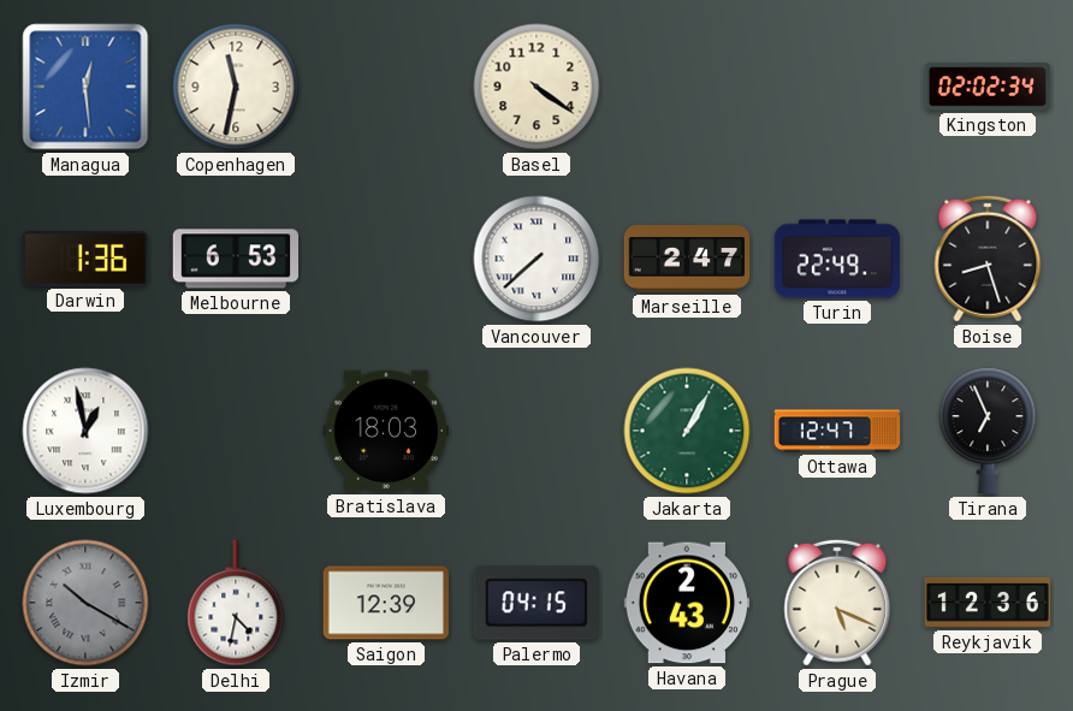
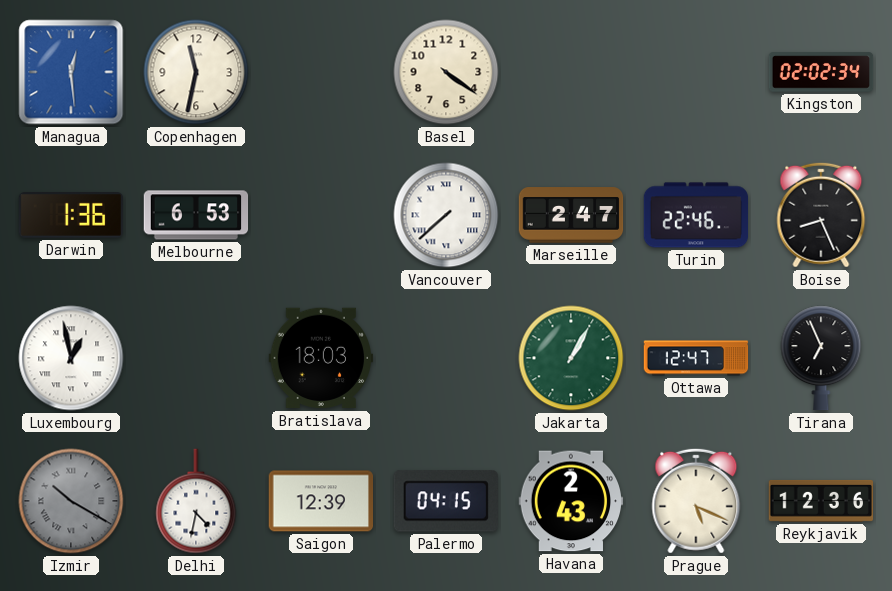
Turin: 22:49 -> 22:46
Boise: 8:27 -> 8:26
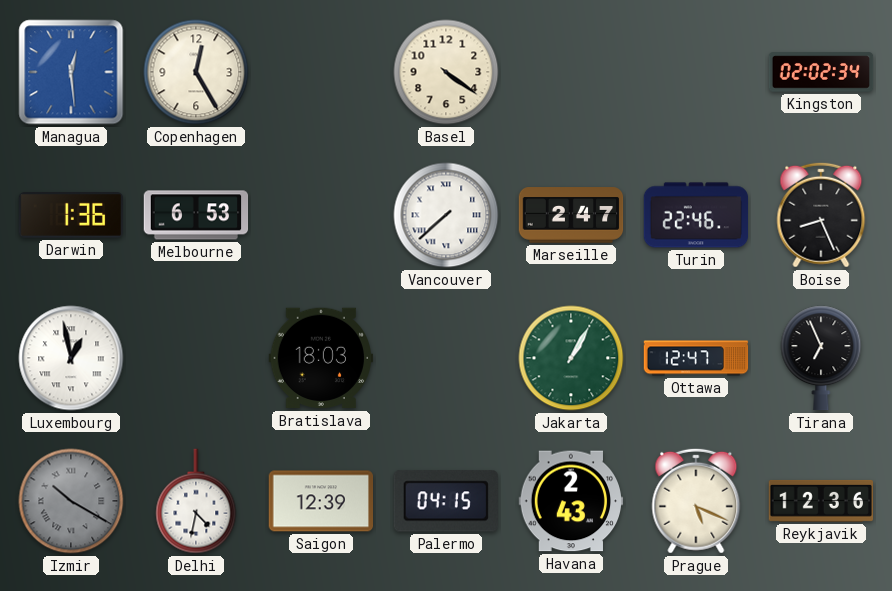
Copenhagen: 11:32 -> 12:25
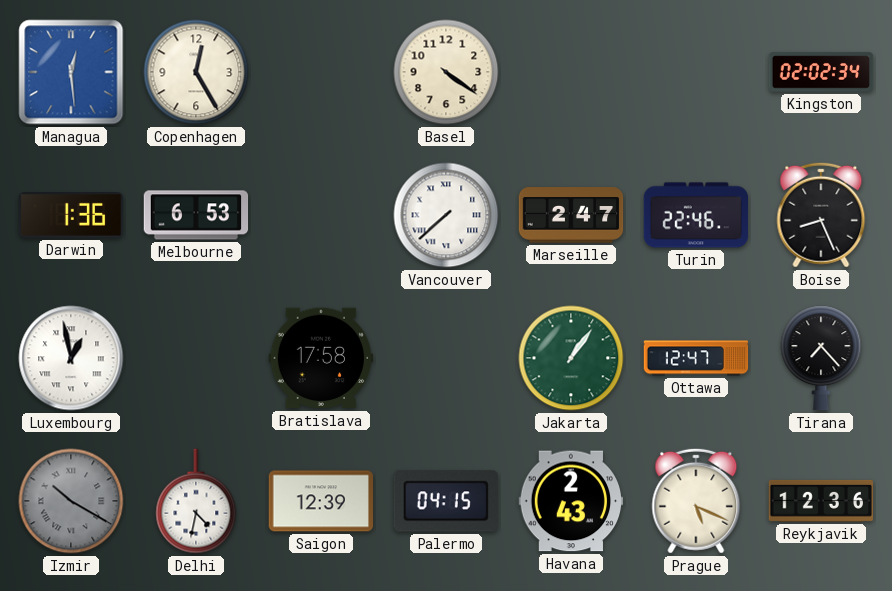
Bratislava: 18:03 -> 17:58
Jakarta: 1:05 -> 1:06
Tirana: 6:56 -> 7:23
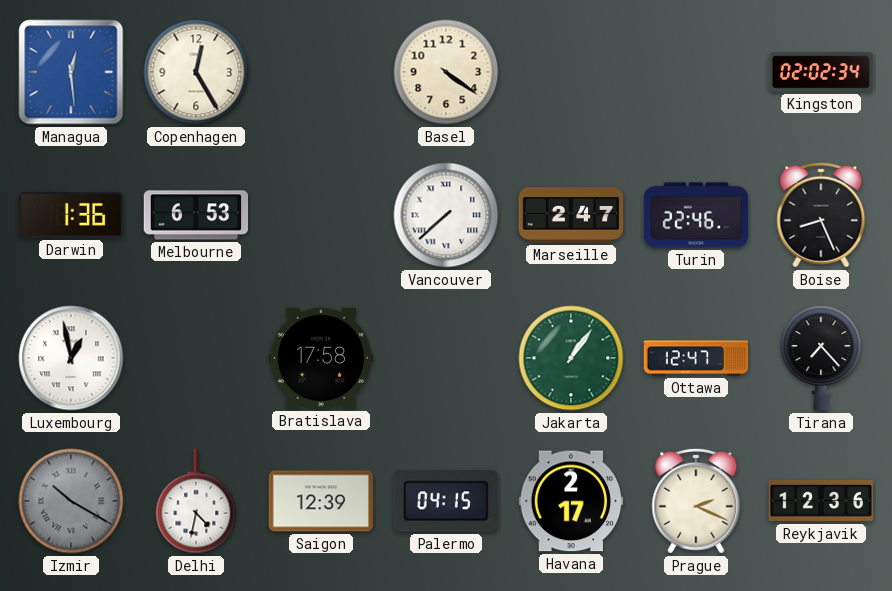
Havana: 2:43 -> 2:17
Prague: 5:19 -> 2:19
